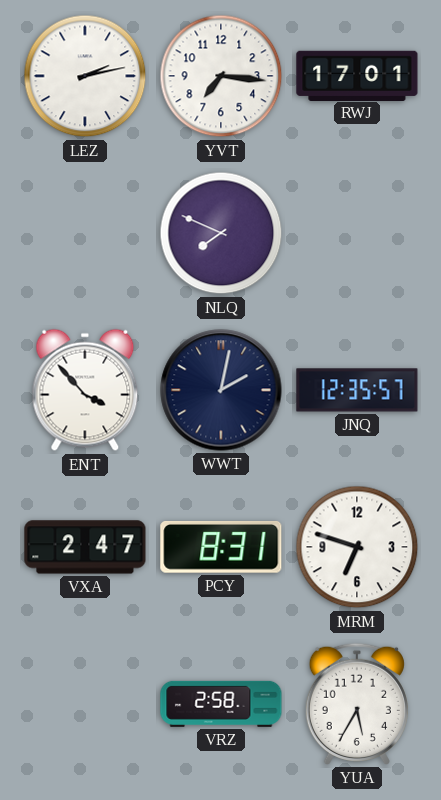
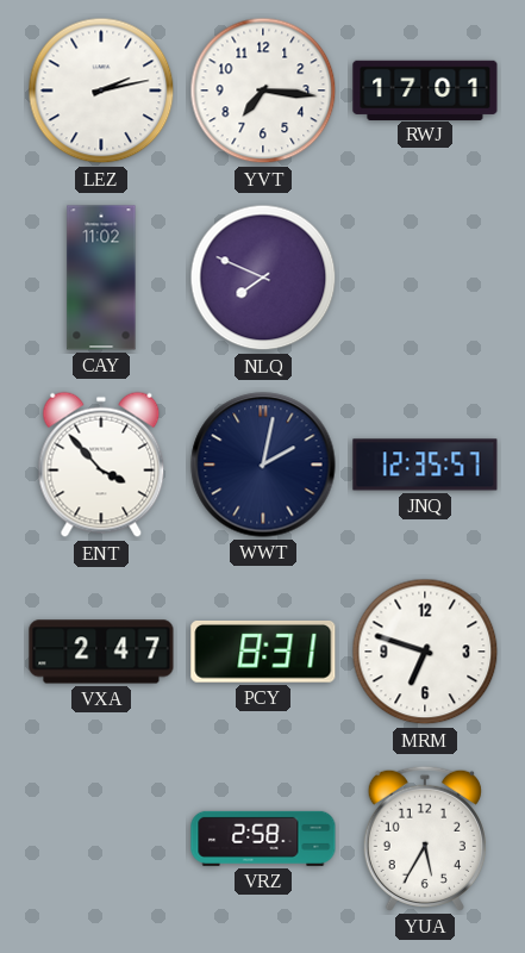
CAY: none -> 11:02
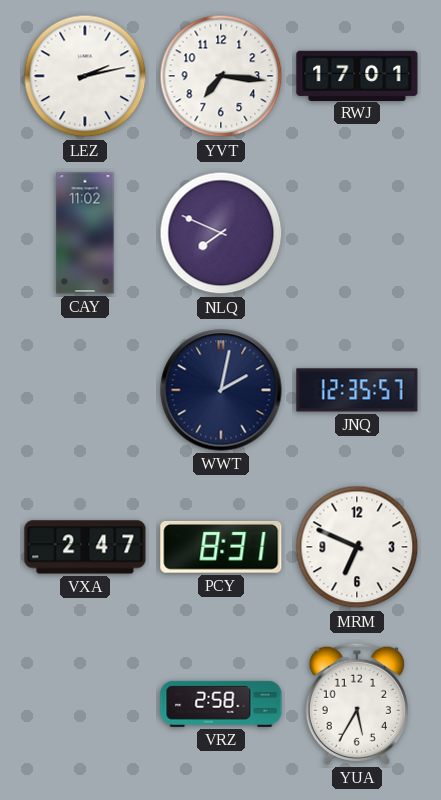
ENT: 3:53 -> none
MRM: 6:48 -> 6:49
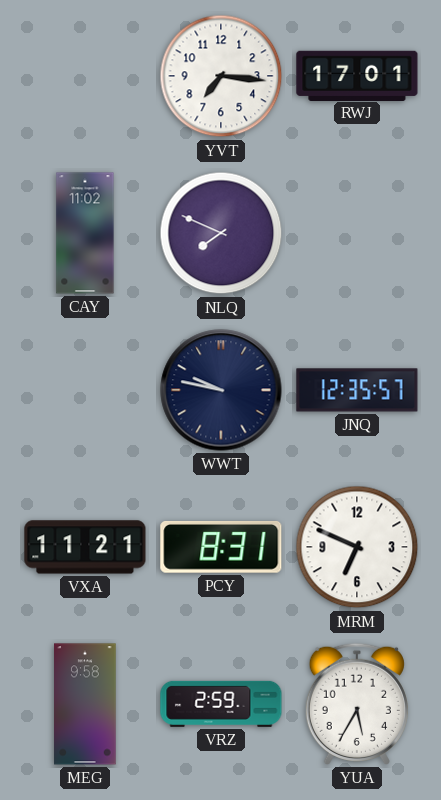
LEZ: 2:13 -> none
WWT: 2:02 -> 9:47
VXA: 2:47 -> 11:21
MEG: none -> 9:58
VRZ: 2:58 -> 2:59
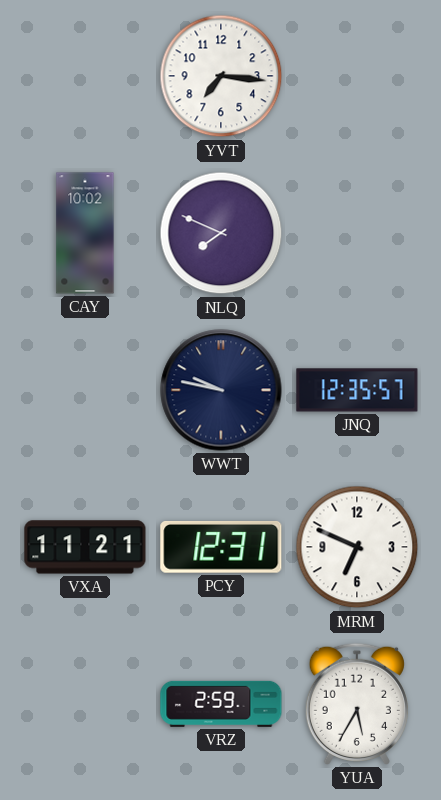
RWJ: 17:01 -> none
CAY: 11:02 -> 10:02
PCY: 8:31 -> 12:31
MEG: 9:58 -> none
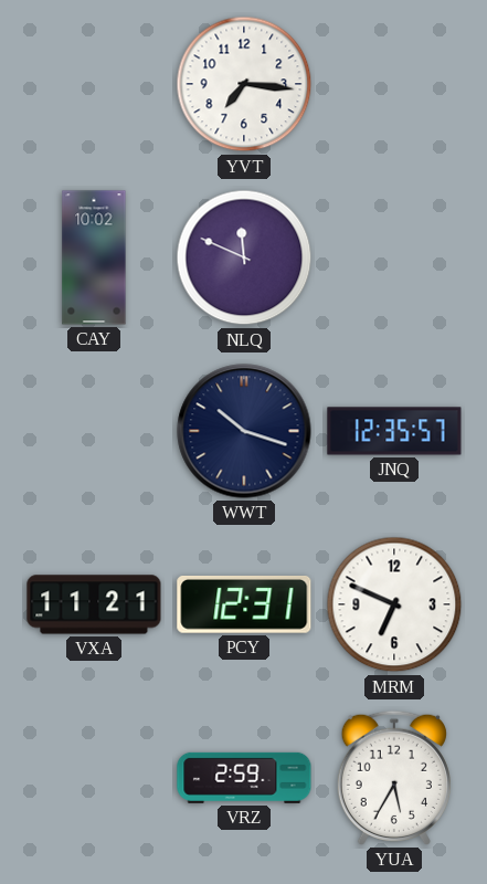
NLQ: 7:49 -> 11:49
WWT: 9:47 -> 10:18
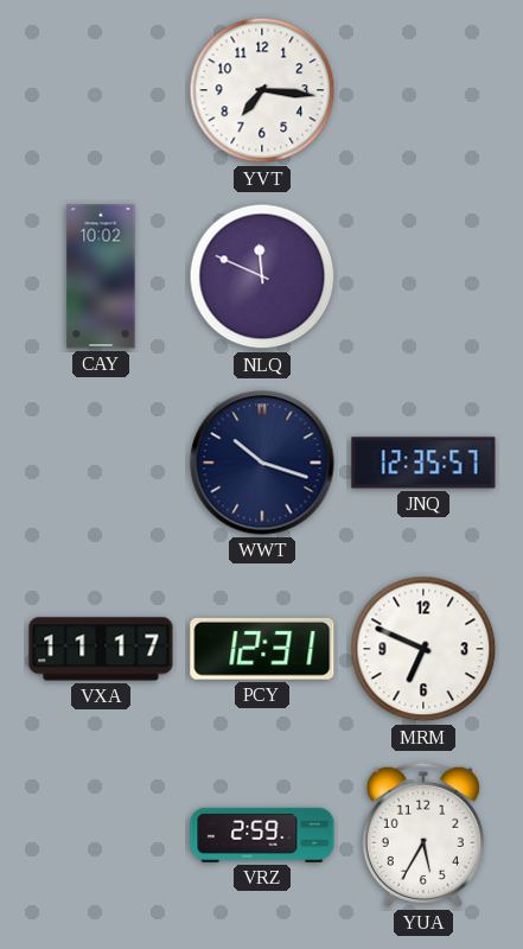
VXA: 11:21 -> 11:17
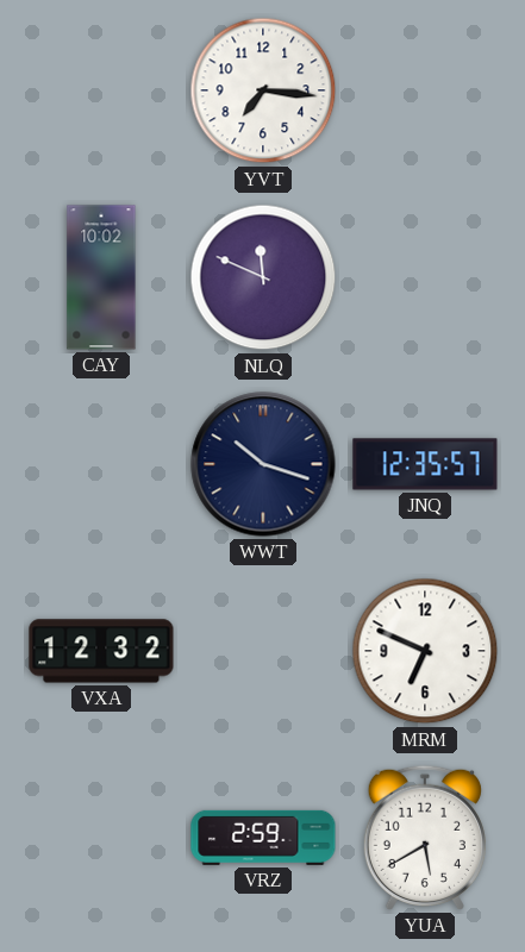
VXA: 11:17 -> 12:32
PCY: 12:31 -> none
YUA: 5:35 -> 5:40
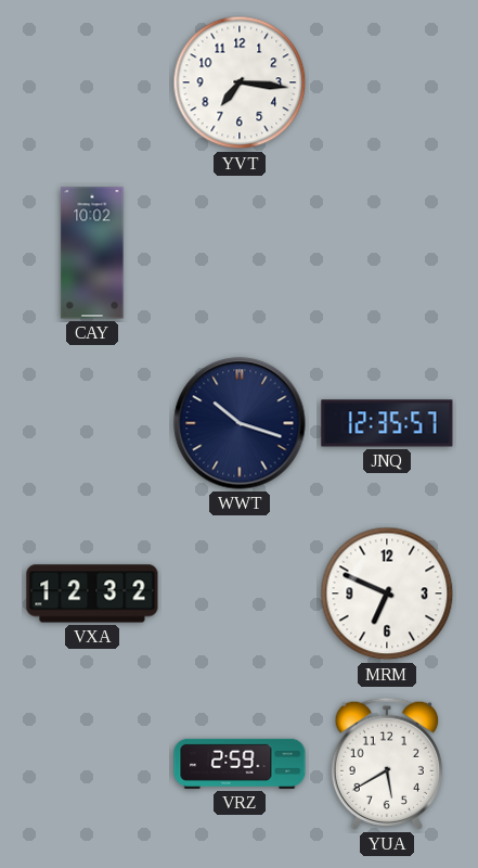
NLQ: 11:49 -> none
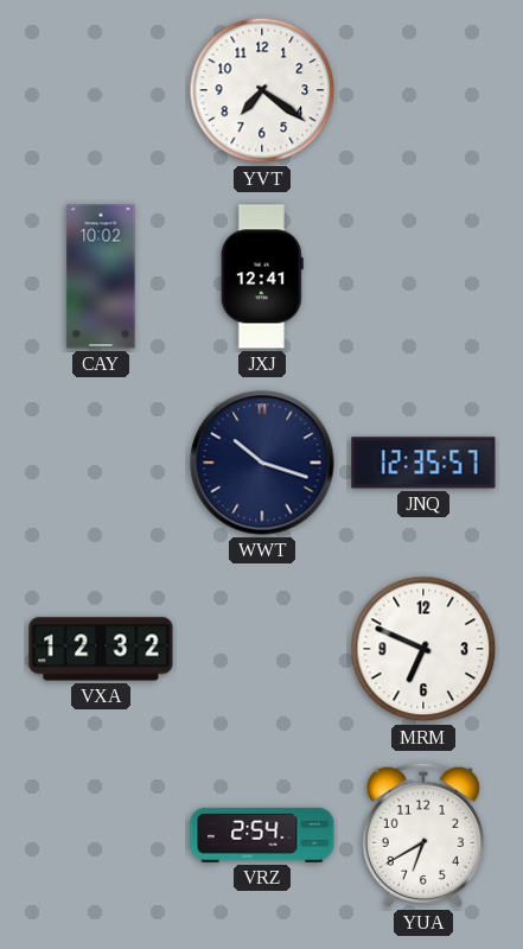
YVT: 7:16 -> 7:21
JXJ: none -> 12:41
VRZ: 2:59 -> 2:54
YUA: 5:40 -> 6:40
